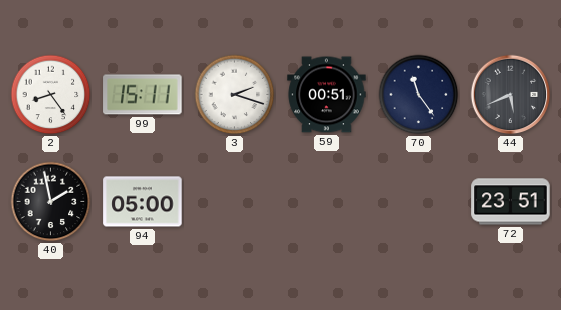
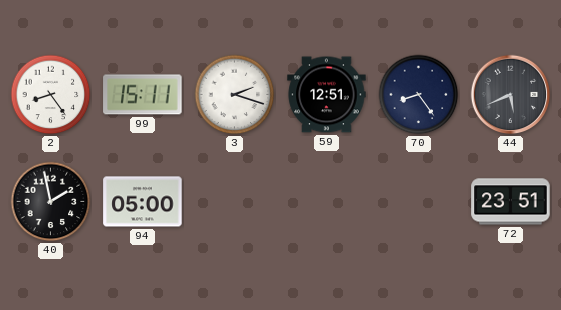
59: 00:51 -> 12:51
70: 11:24 -> 8:24
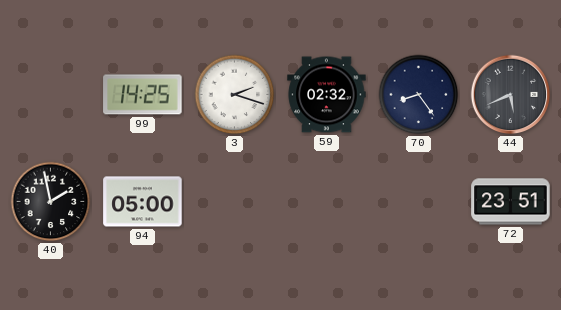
2: 8:24 -> none
99: 15:11 -> 14:25
59: 12:51 -> 02:32
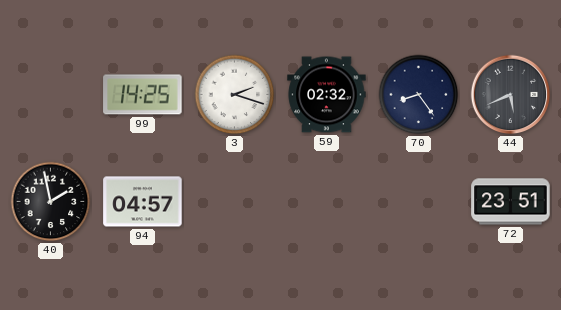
94: 05:00 -> 04:57
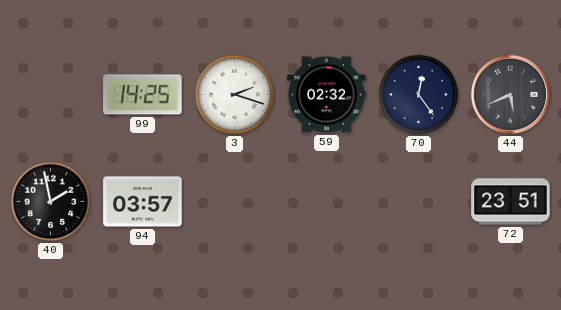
70: 8:24 -> 12:24
94: 04:57 -> 03:57
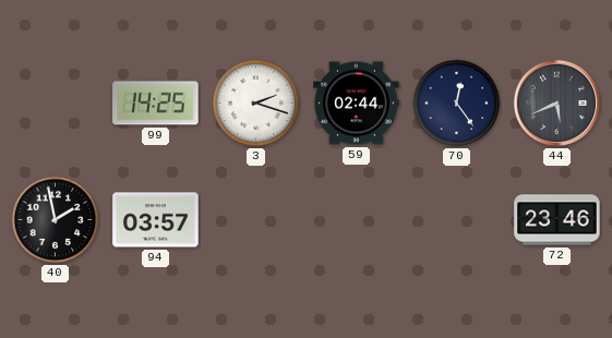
59: 02:32 -> 02:44
72: 23:51 -> 23:46
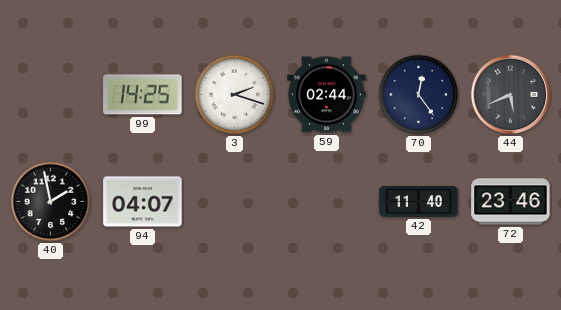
94: 03:57 -> 04:07
42: none -> 11:40
